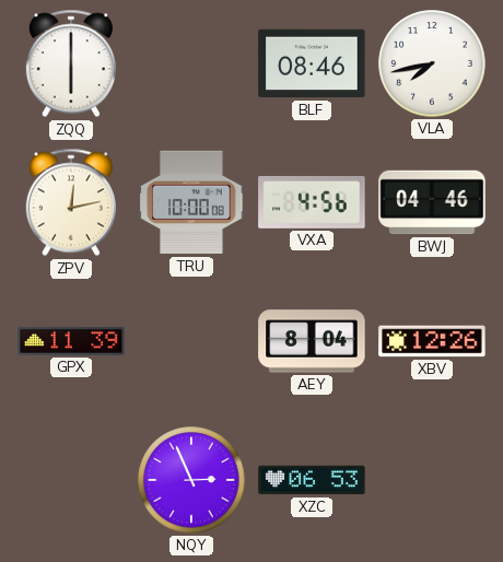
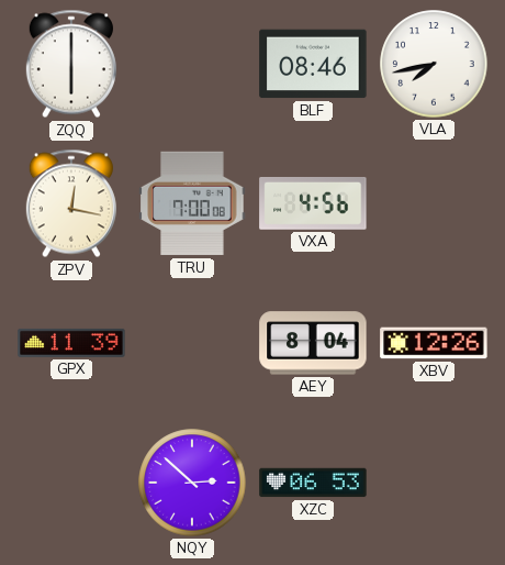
ZPV: 12:13 -> 12:17
TRU: 10:00 -> 7:00
BWJ: 04:46 -> none
NQY: 2:56 -> 2:52
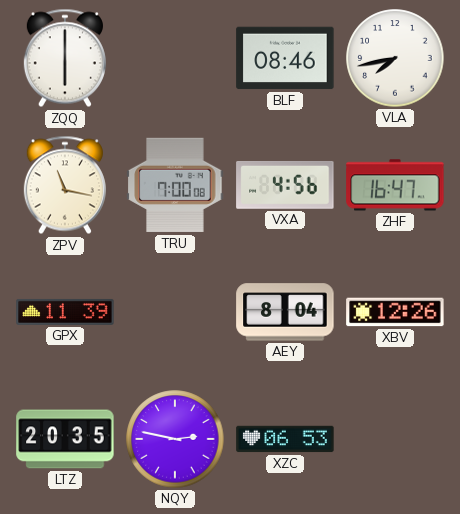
ZPV: 12:17 -> 11:17
ZHF: none -> 16:47
LTZ: none -> 20:35
NQY: 2:52 -> 2:47
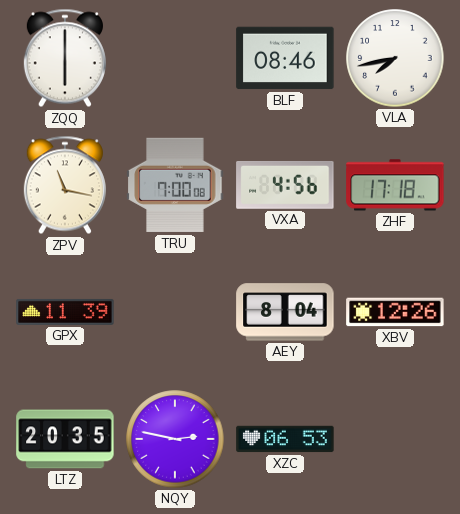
ZHF: 16:47 -> 17:18
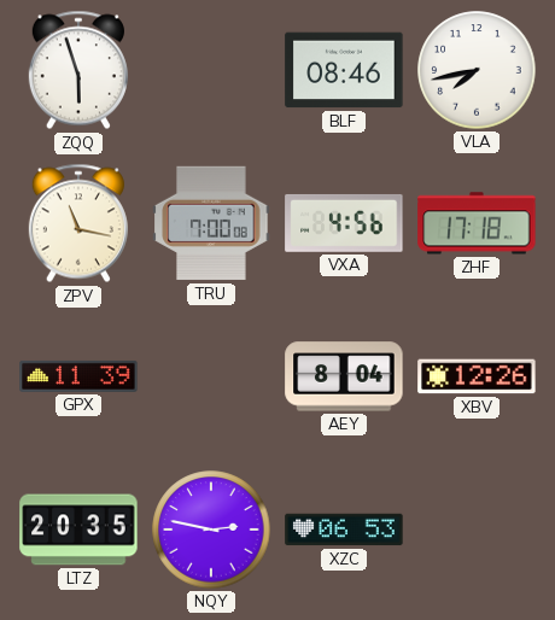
ZQQ: 6:00 -> 5:57
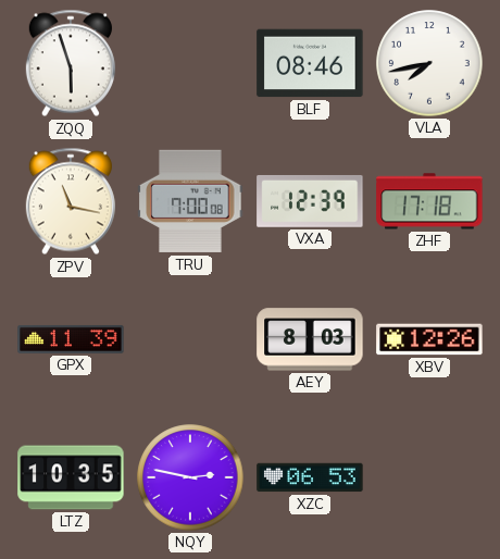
VXA: 4:56 -> 12:39
AEY: 8:04 -> 8:03
LTZ: 20:35 -> 10:35
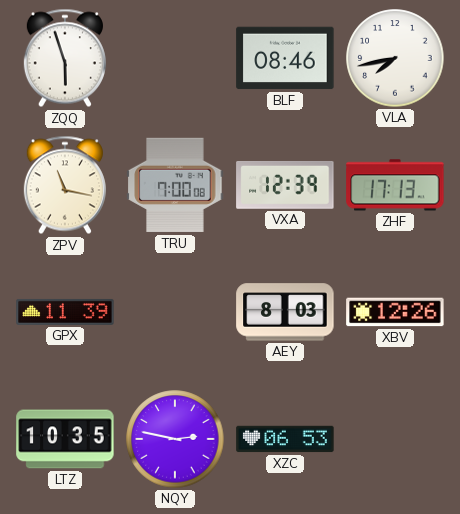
ZHF: 17:18 -> 17:13
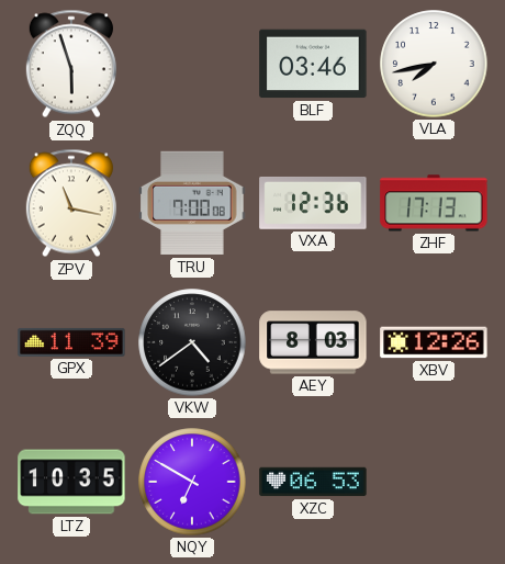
BLF: 08:46 -> 03:46
VXA: 12:39 -> 12:36
VKW: none -> 4:39
NQY: 2:47 -> 6:50
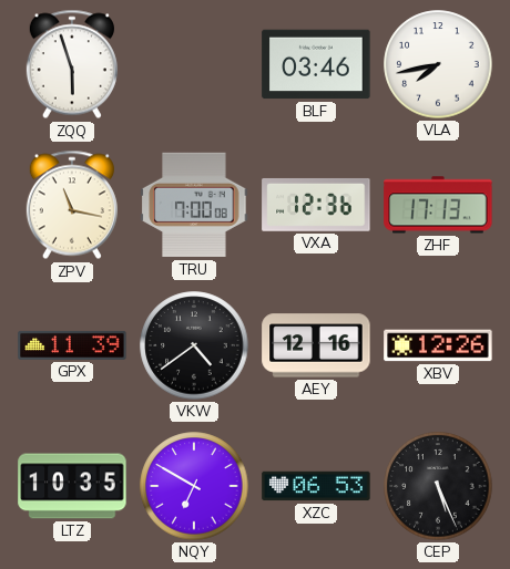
AEY: 8:03 -> 12:16
CEP: none -> 5:26
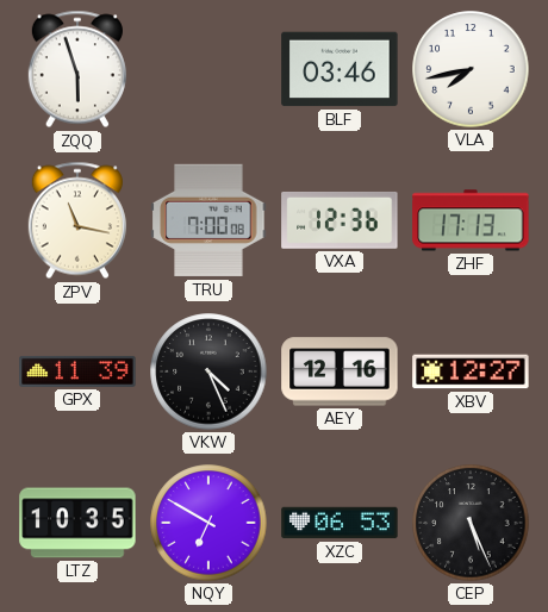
VKW: 4:39 -> 4:26
XBV: 12:26 -> 12:27
